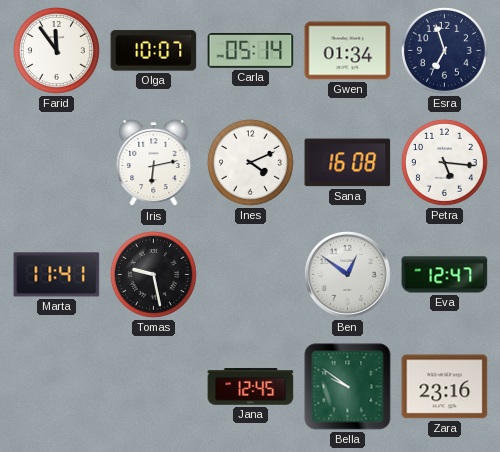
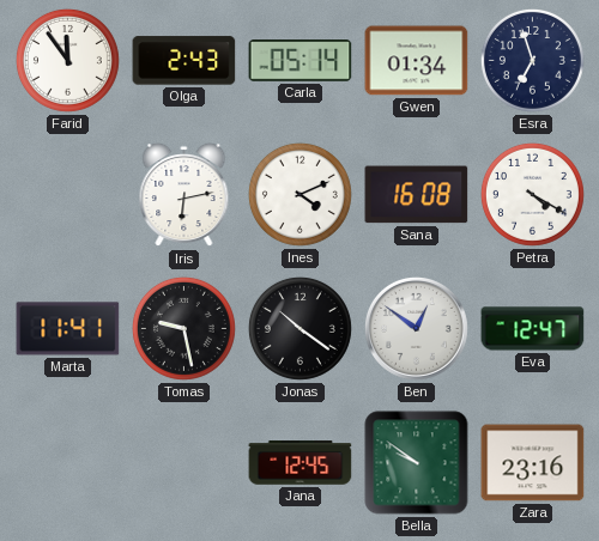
Olga: 10:07 -> 2:43
Petra: 5:16 -> 4:20
Jonas: none -> 10:21
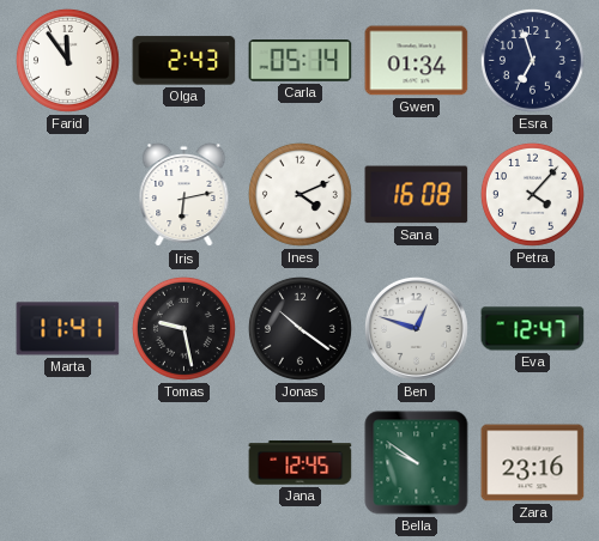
Petra: 4:20 -> 4:07
Ben: 12:51 -> 12:48
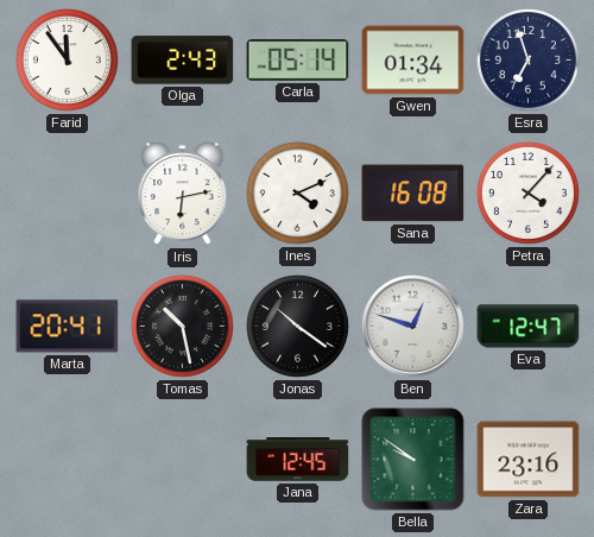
Marta: 11:41 -> 20:41
Tomas: 9:28 -> 10:28
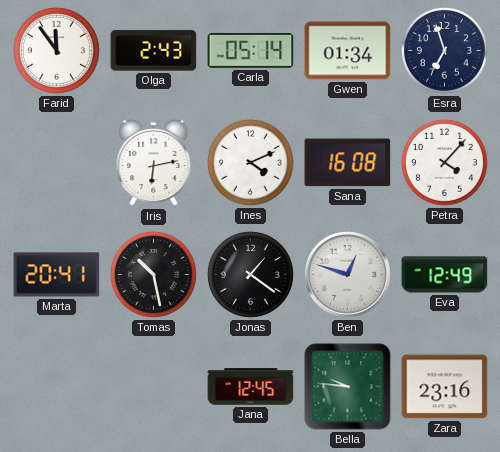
Jonas: 10:21 -> 1:21
Eva: 12:47 -> 12:49
Bella: 9:51 -> 9:46
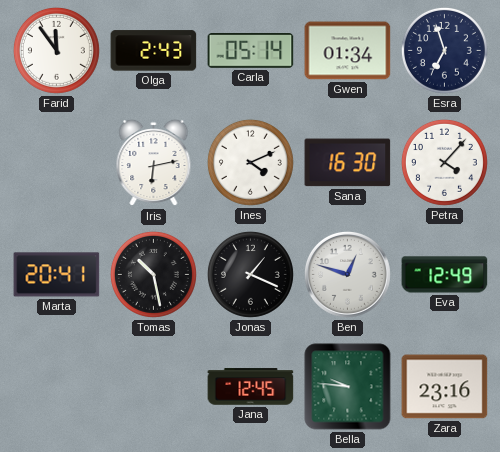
Sana: 16:08 -> 16:30
Jonas: 1:21 -> 1:19
